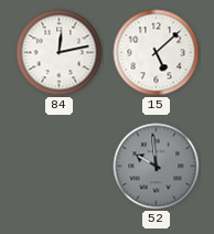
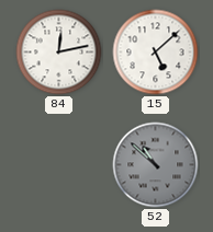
52: 9:59 -> 10:52
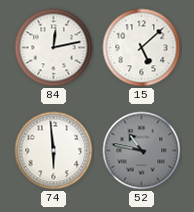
74: none -> 5:59
52: 10:52 -> 10:47
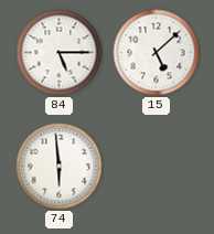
84: 12:13 -> 5:15
52: 10:47 -> none
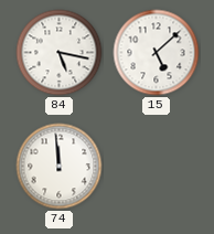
84: 5:15 -> 5:17
74: 5:59 -> 11:59
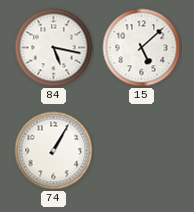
74: 11:59 -> 1:05
